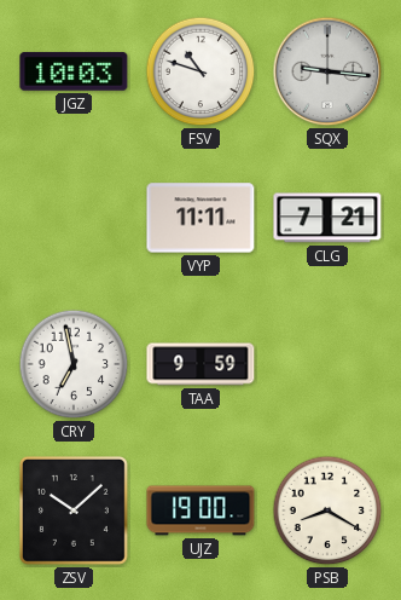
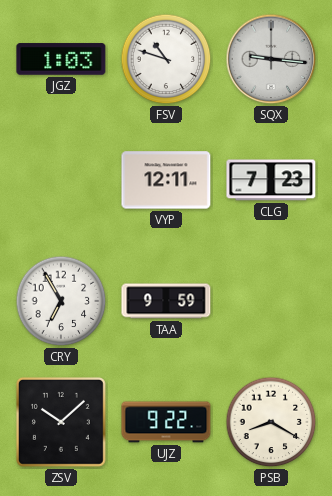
JGZ: 10:03 -> 1:03
VYP: 11:11 -> 12:11
CLG: 7:21 -> 7:23
CRY: 6:58 -> 6:55
UJZ: 19:00 -> 9:22
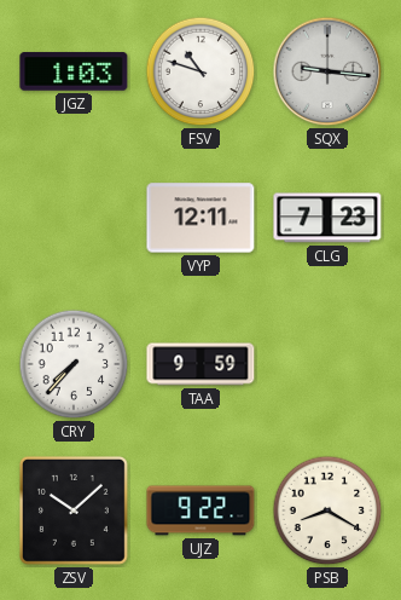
CRY: 6:55 -> 7:37
